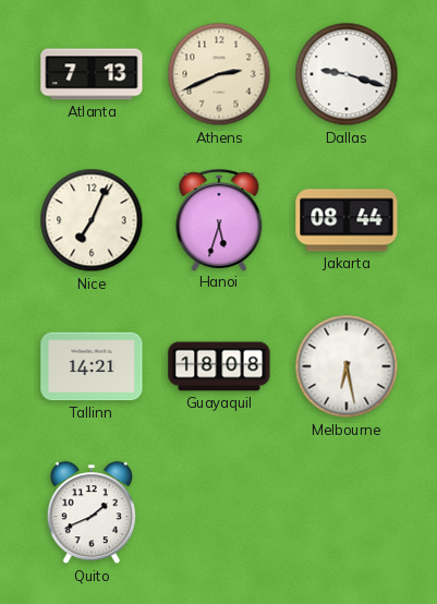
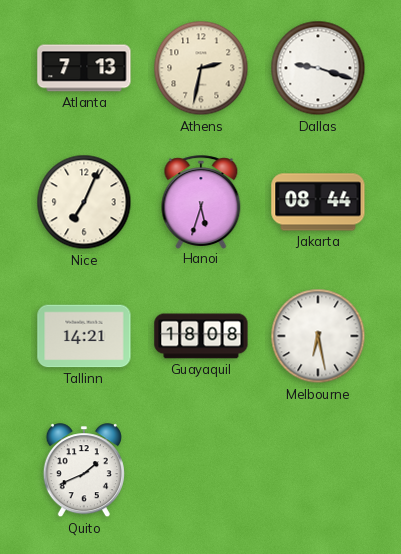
Athens: 2:41 -> 2:32
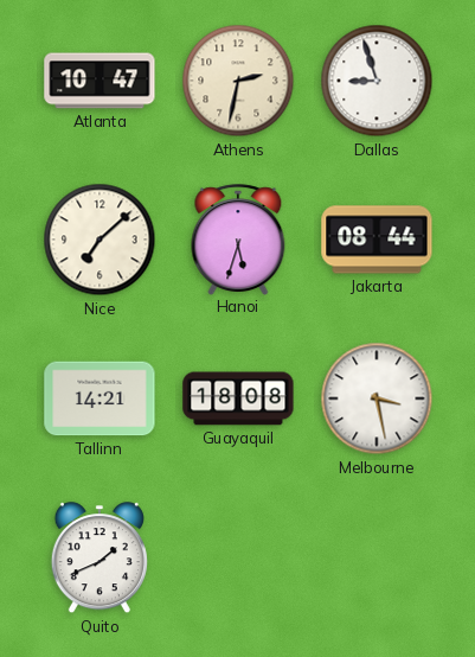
Atlanta: 7:13 -> 10:47
Dallas: 9:18 -> 8:57
Nice: 7:04 -> 7:08
Melbourne: 6:28 -> 3:28
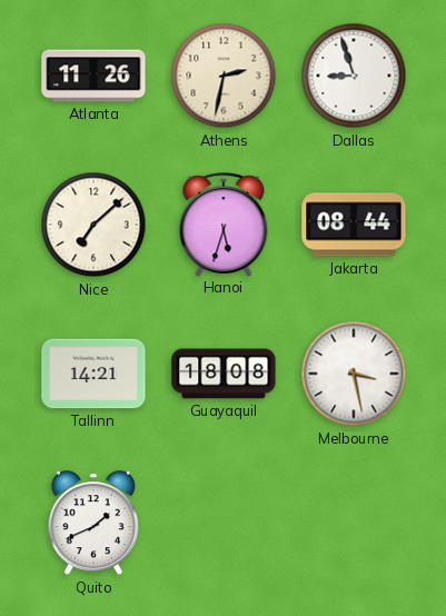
Atlanta: 10:47 -> 11:26
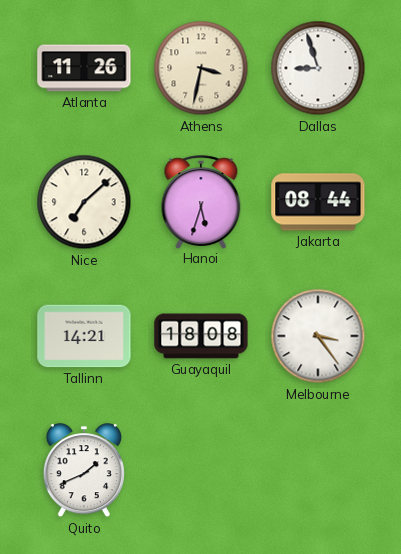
Athens: 2:32 -> 3:32
Melbourne: 3:28 -> 3:24
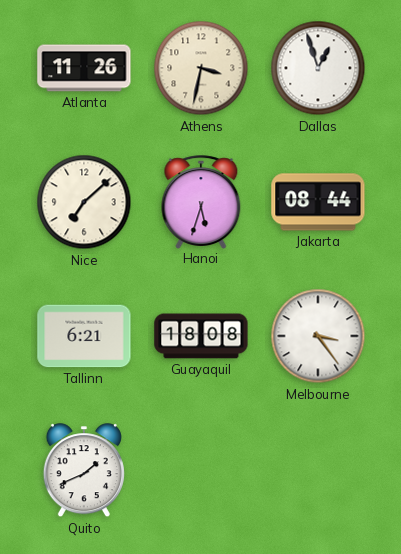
Dallas: 8:57 -> 12:57
Tallinn: 14:21 -> 6:21
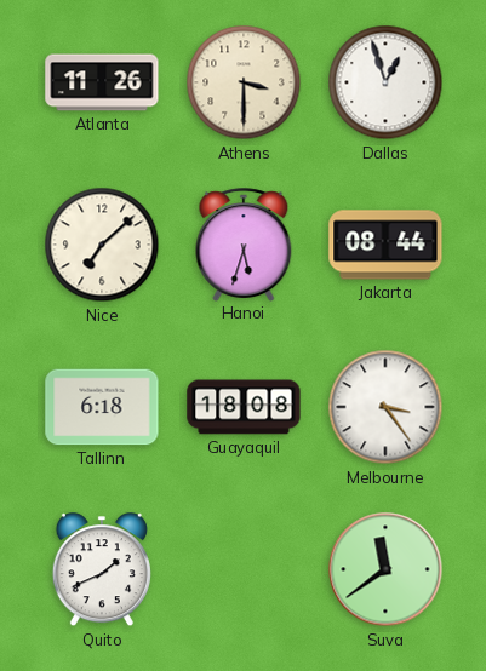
Athens: 3:32 -> 3:30
Tallinn: 6:21 -> 6:18
Suva: none -> 11:39
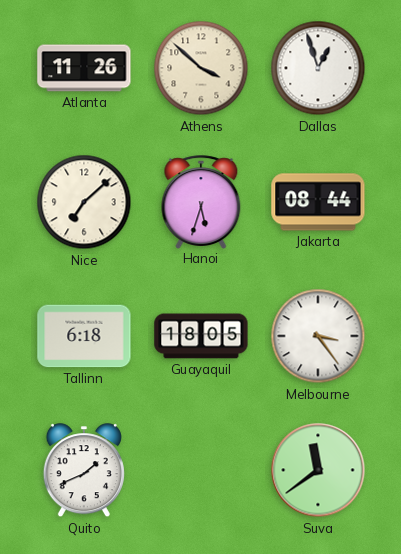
Athens: 3:30 -> 3:52
Guayaquil: 18:08 -> 18:05
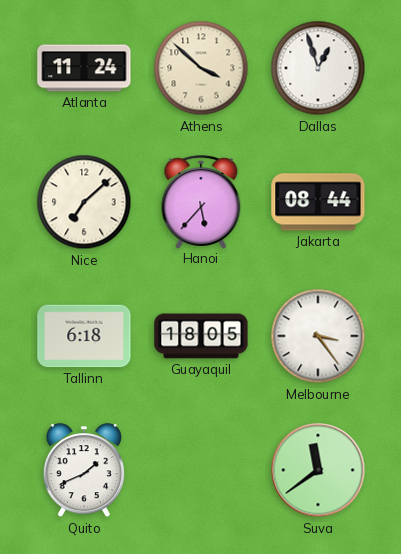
Atlanta: 11:26 -> 11:24
Hanoi: 5:33 -> 5:37
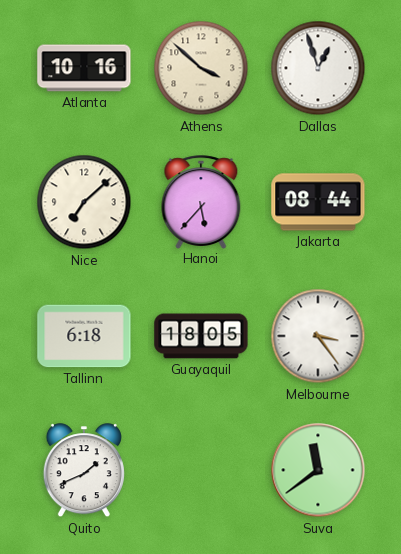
Atlanta: 11:24 -> 10:16
